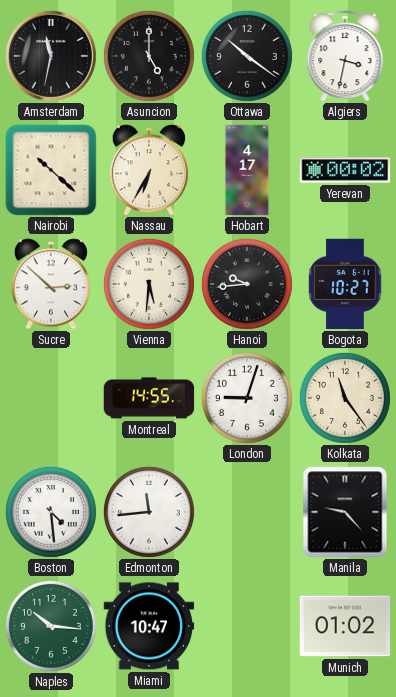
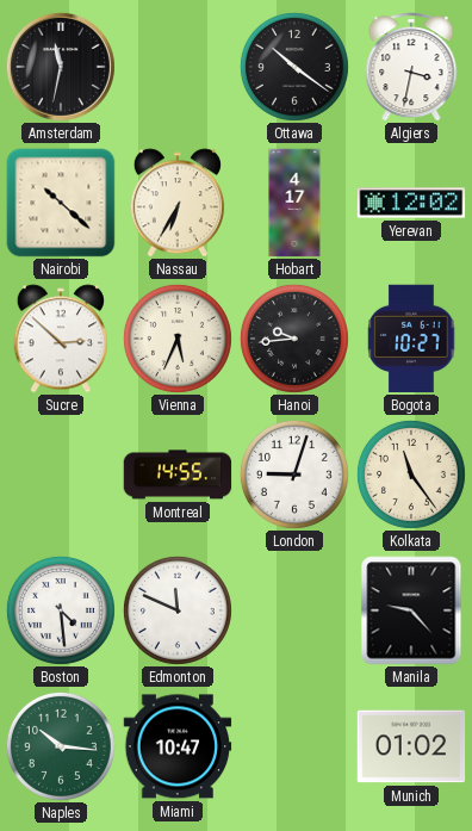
Asuncion: 5:00 -> none
Yerevan: 00:02 -> 12:02
Vienna: 5:31 -> 5:34
Edmonton: 11:44 -> 11:49
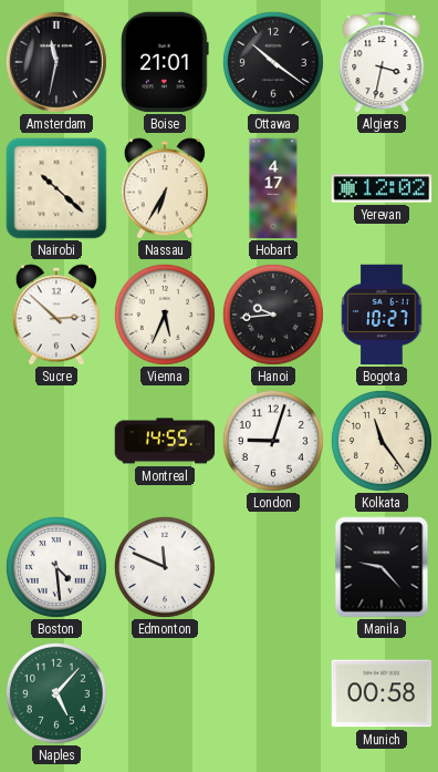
Boise: none -> 21:01
Naples: 10:16 -> 5:07
Miami: 10:47 -> none
Munich: 01:02 -> 00:58
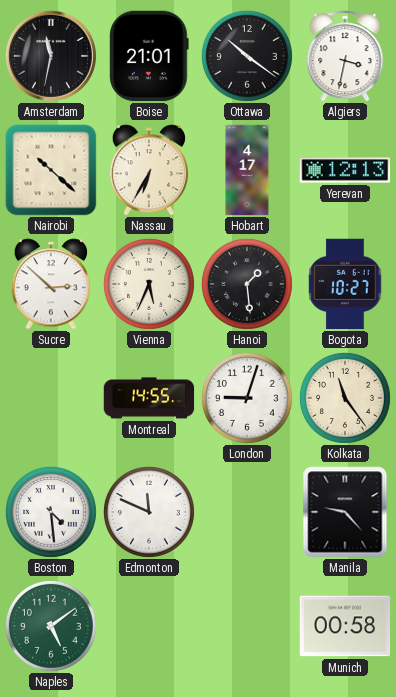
Yerevan: 12:02 -> 12:13
Hanoi: 9:44 -> 1:29
Naples: 5:07 -> 5:09
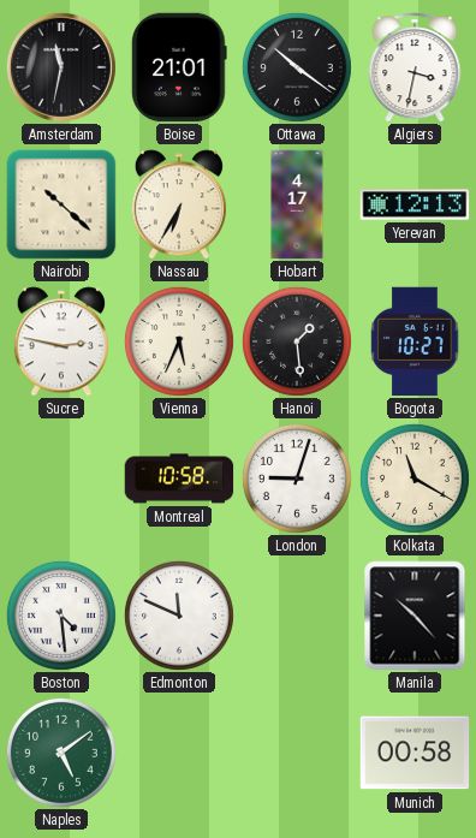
Sucre: 2:52 -> 2:47
Montreal: 14:55 -> 10:58
Kolkata: 11:24 -> 11:20
Manila: 9:23 -> 10:23
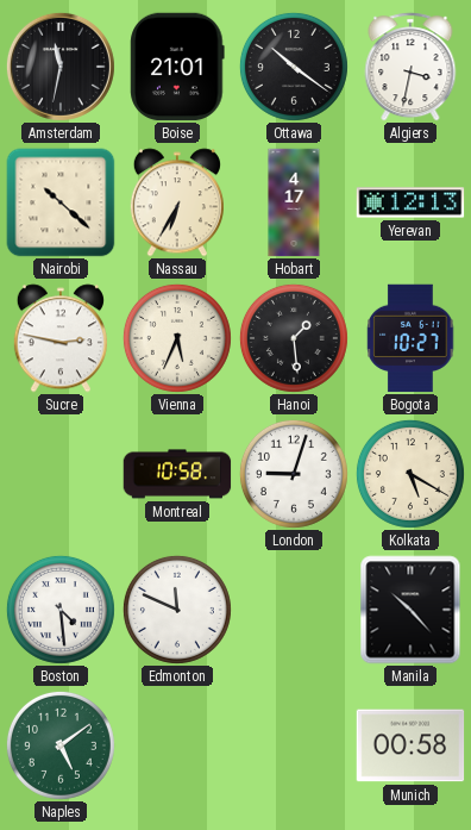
Kolkata: 11:20 -> 5:20
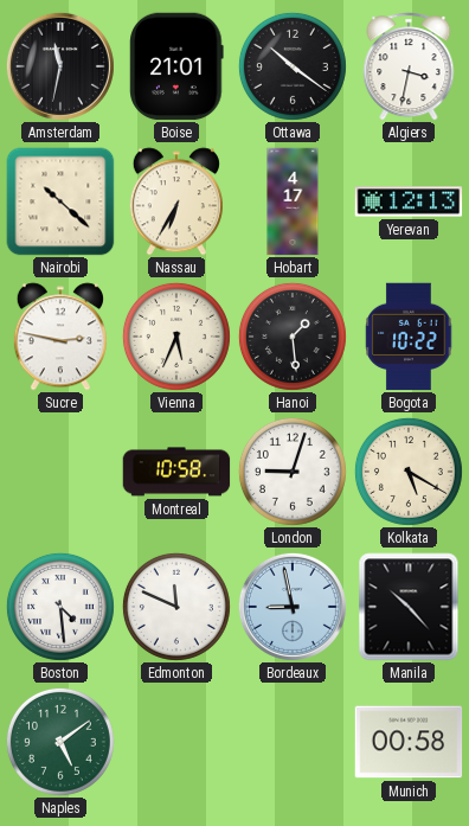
Bogota: 10:27 -> 10:22
Bordeaux: none -> 8:58
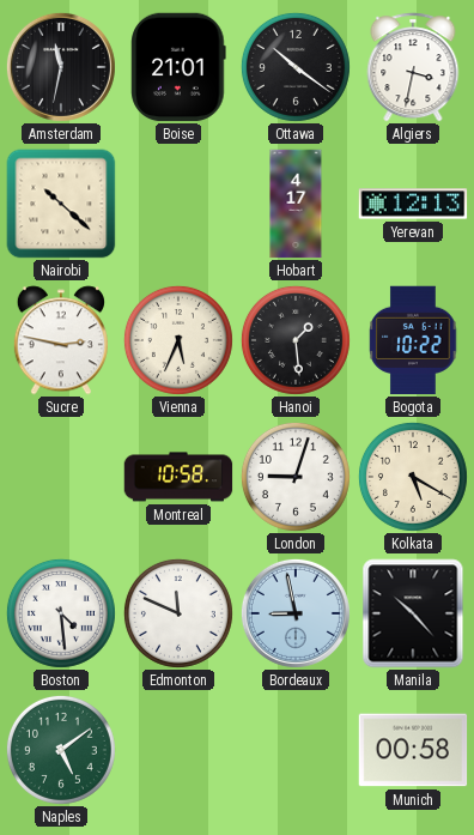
Nassau: 6:35 -> none
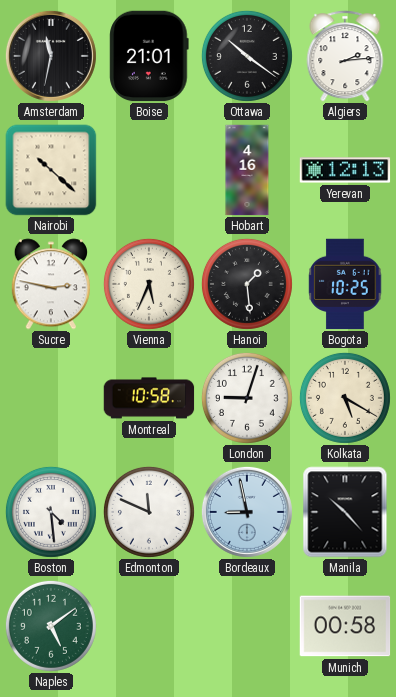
Algiers: 3:32 -> 2:14
Hobart: 4:17 -> 4:16
Bogota: 10:22 -> 10:25
